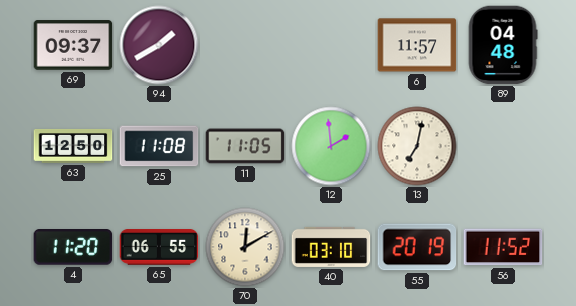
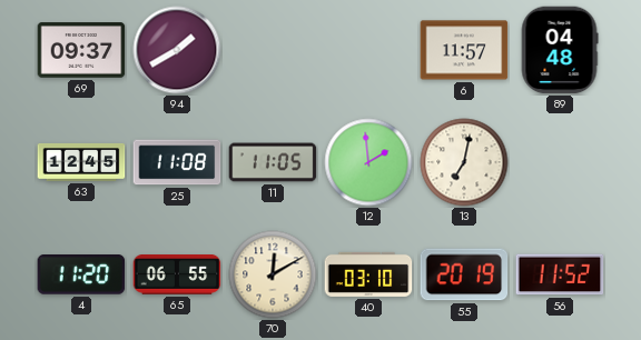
63: 12:50 -> 12:45
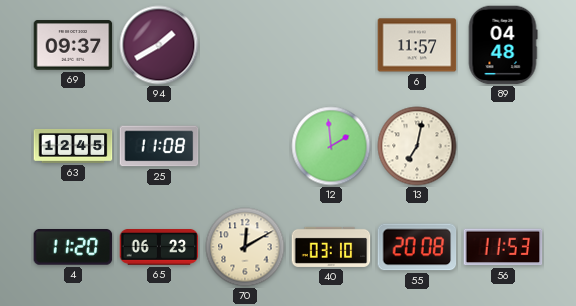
11: 11:05 -> none
65: 06:55 -> 06:23
55: 20:19 -> 20:08
56: 11:52 -> 11:53
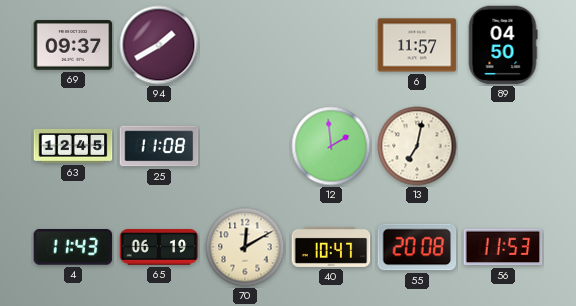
89: 04:48 -> 04:50
4: 11:20 -> 11:43
65: 06:23 -> 06:19
40: 03:10 -> 10:47
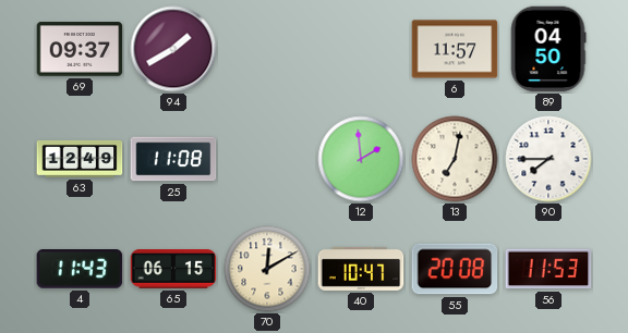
63: 12:45 -> 12:49
90: none -> 7:45
65: 06:19 -> 06:15
